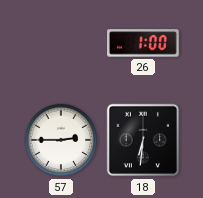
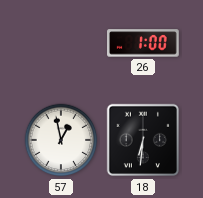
57: 2:45 -> 12:58
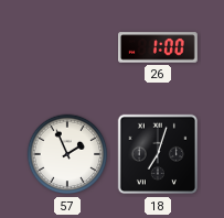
57: 12:58 -> 1:56
18: 6:31 -> 7:03
